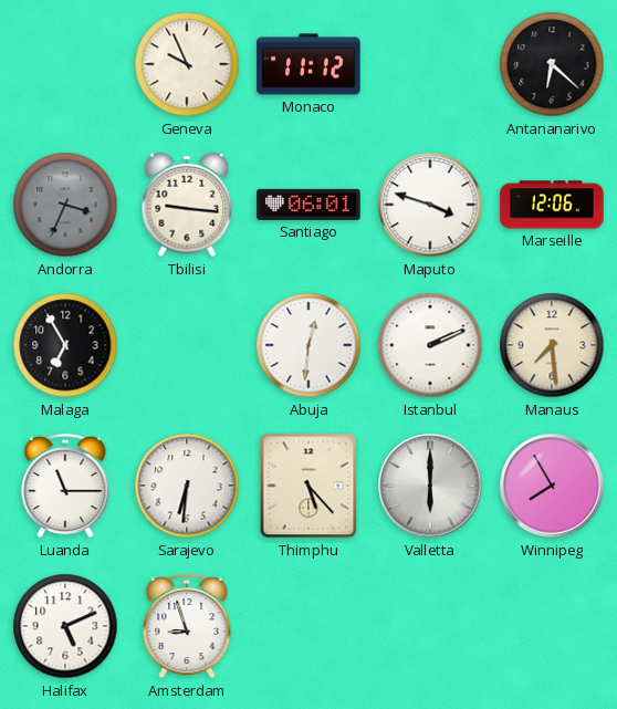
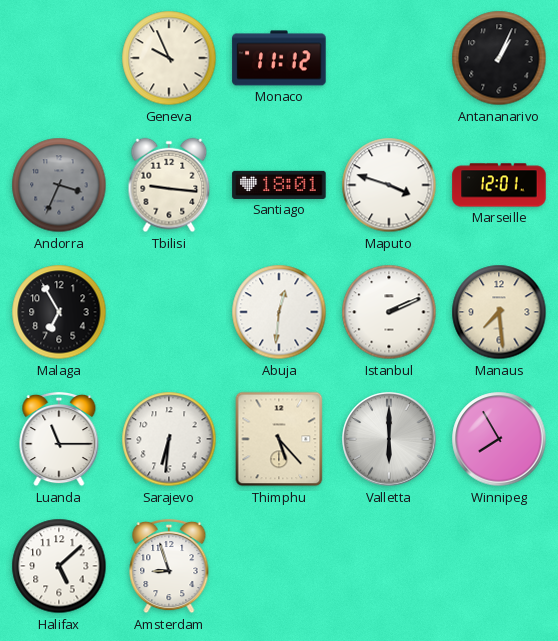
Antananarivo: 6:22 -> 1:04
Santiago: 06:01 -> 18:01
Marseille: 12:06 -> 12:01
Halifax: 5:11 -> 5:08
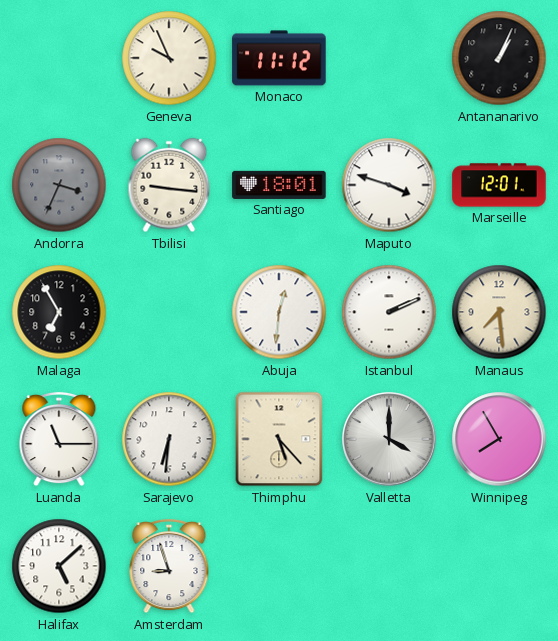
Valletta: 6:00 -> 4:00
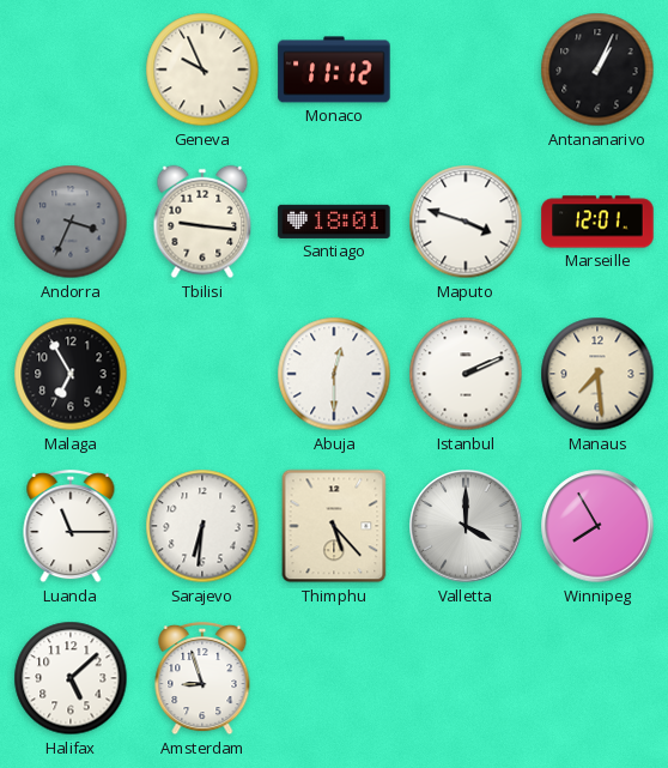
Abuja: 12:31 -> 12:30
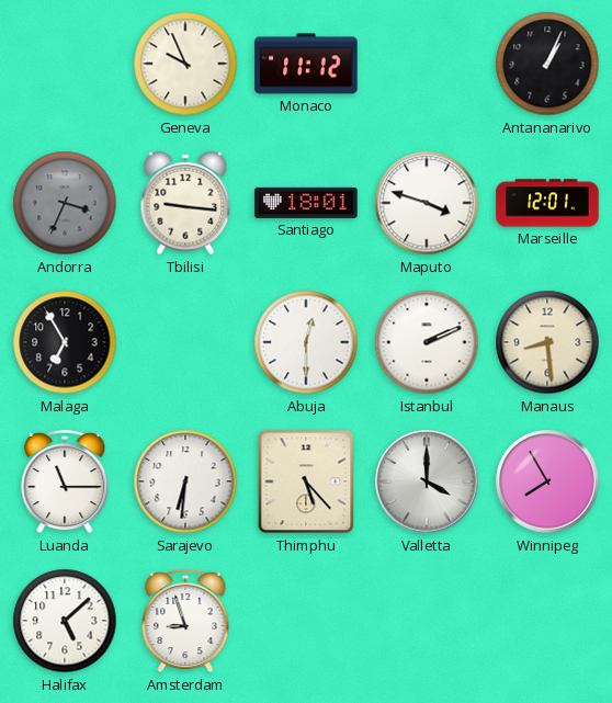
Manaus: 7:29 -> 8:29
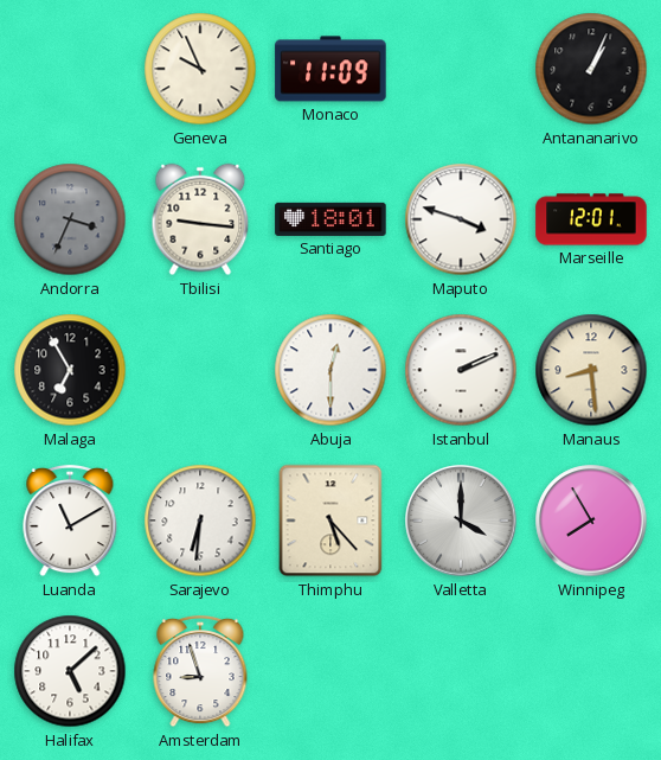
Monaco: 11:12 -> 11:09
Luanda: 11:15 -> 11:10
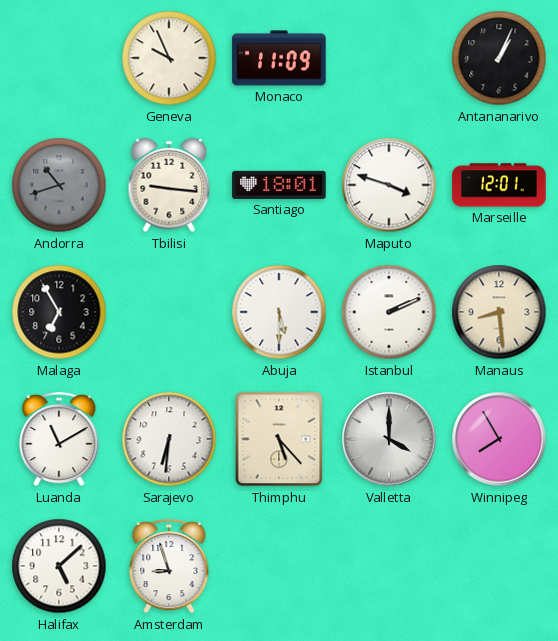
Andorra: 3:34 -> 10:42
Abuja: 12:30 -> 5:30
